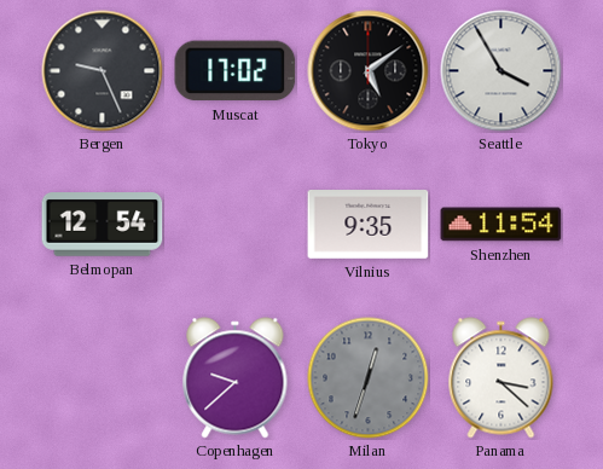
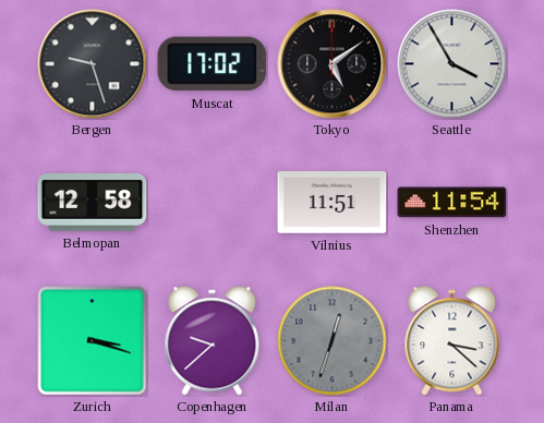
Bergen: 9:26 -> 9:27
Belmopan: 12:54 -> 12:58
Vilnius: 9:35 -> 11:51
Zurich: none -> 3:18
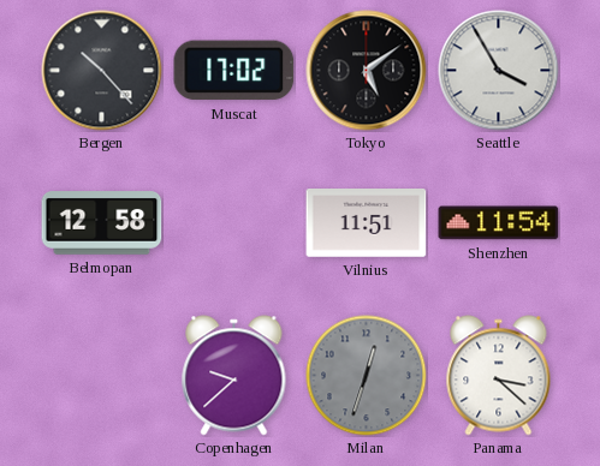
Bergen: 9:27 -> 10:23
Zurich: 3:18 -> none
